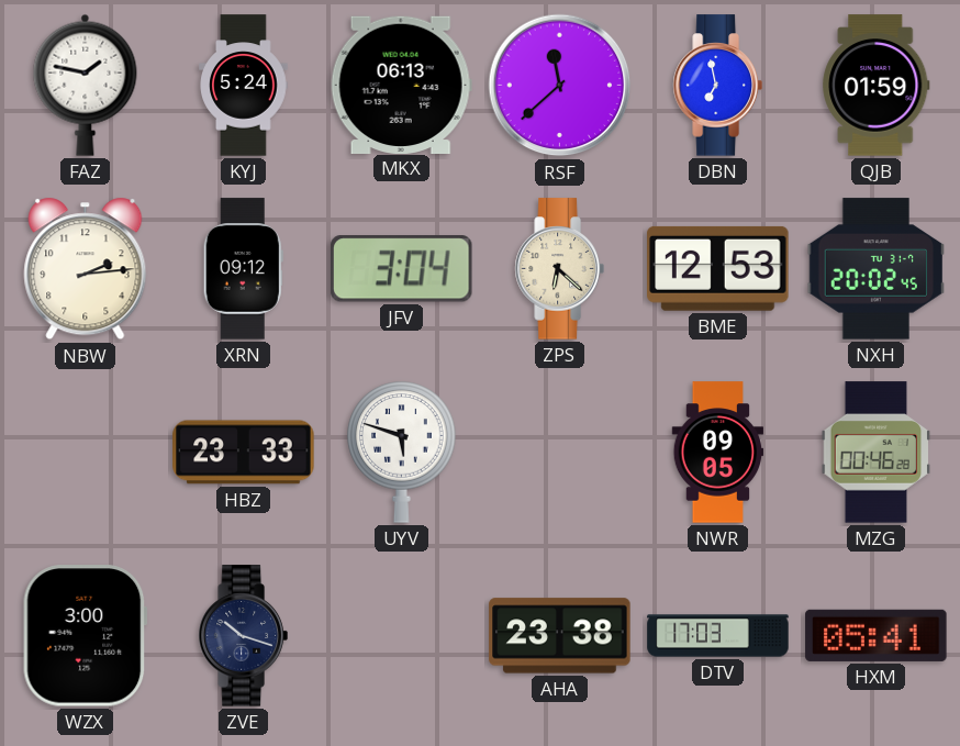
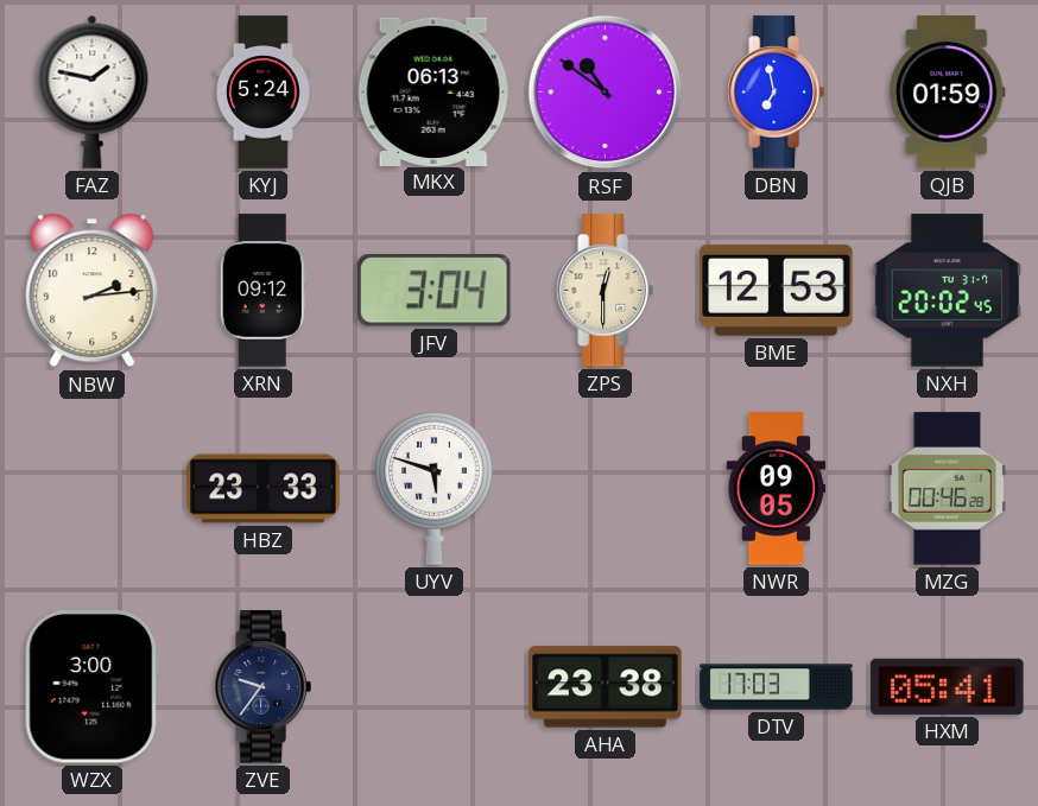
RSF: 11:38 -> 10:51
ZPS: 6:22 -> 12:30
ZVE: 10:18 -> 9:36
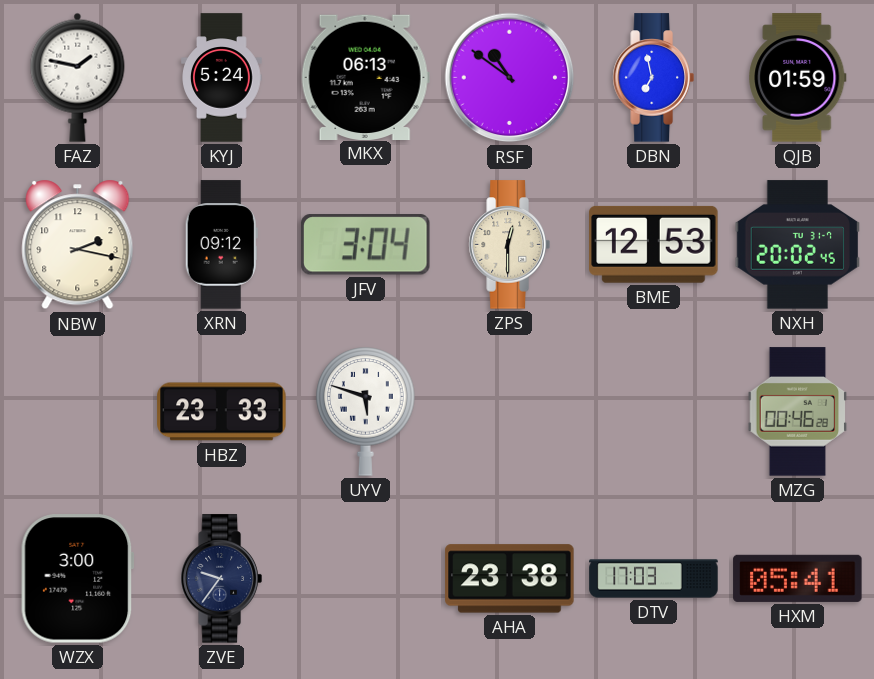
NBW: 2:14 -> 2:17
NWR: 09:05 -> none
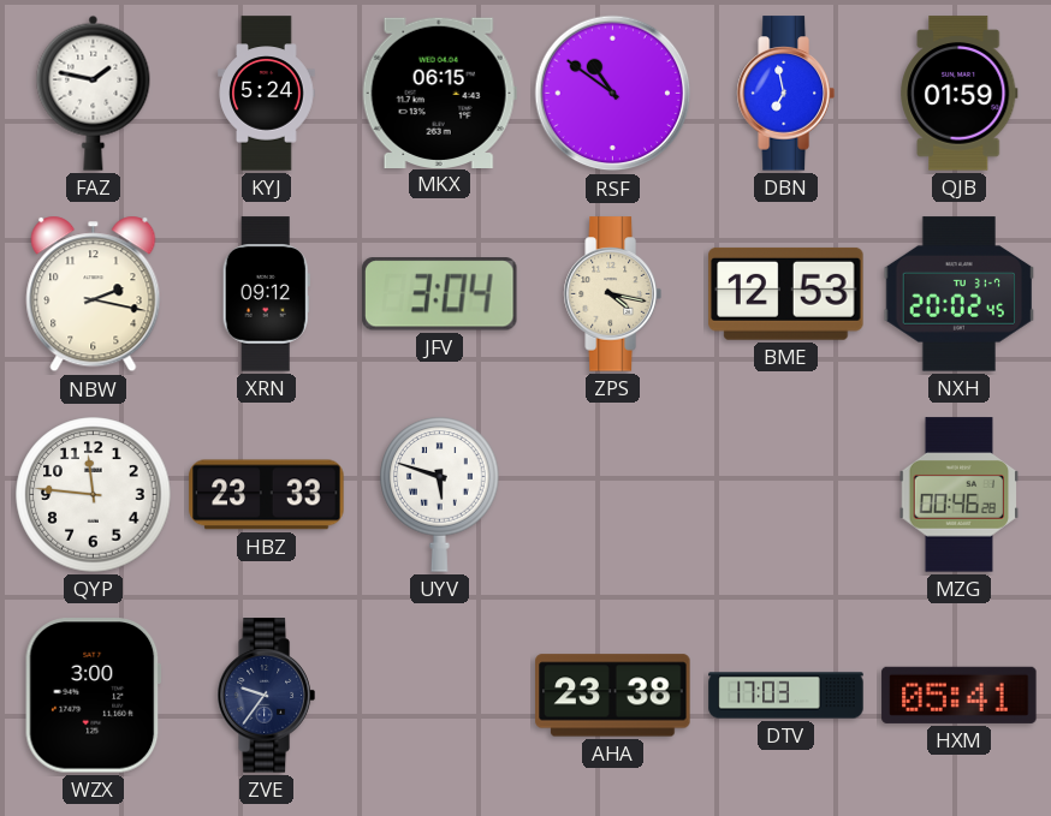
MKX: 06:13 -> 06:15
ZPS: 12:30 -> 4:17
QYP: none -> 11:46
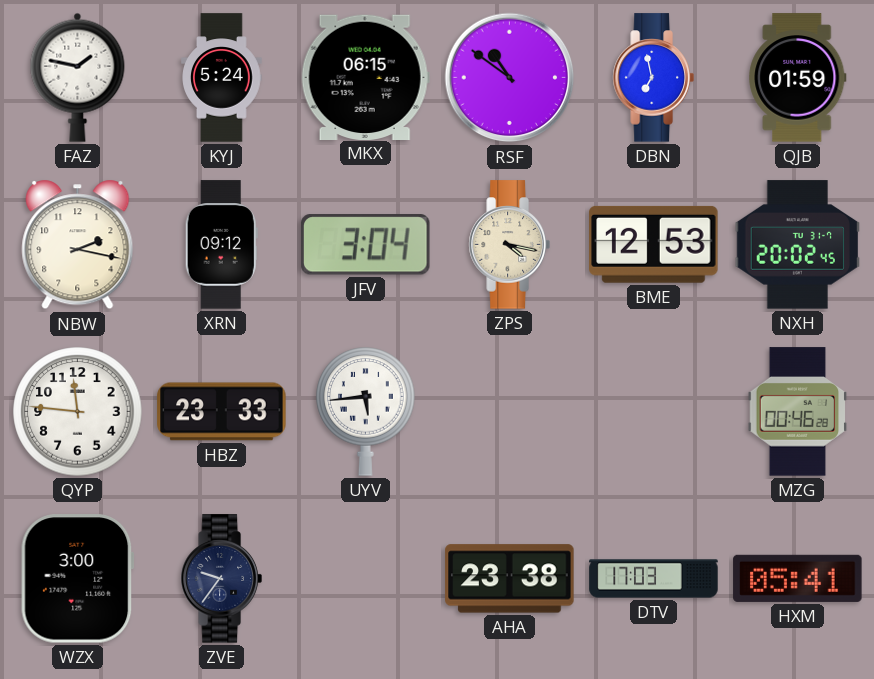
UYV: 5:48 -> 5:44
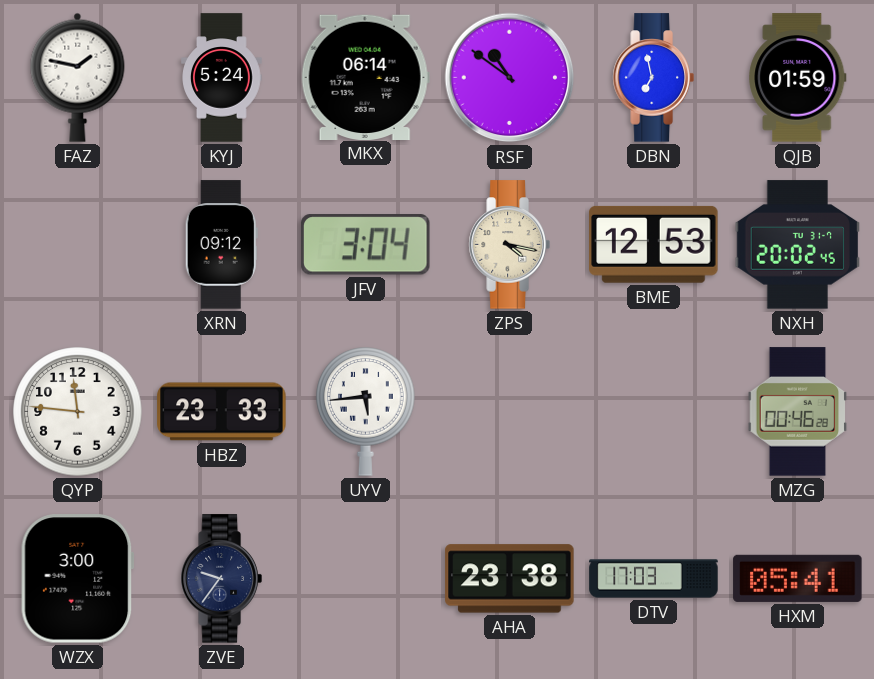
MKX: 06:15 -> 06:14
NBW: 2:17 -> none
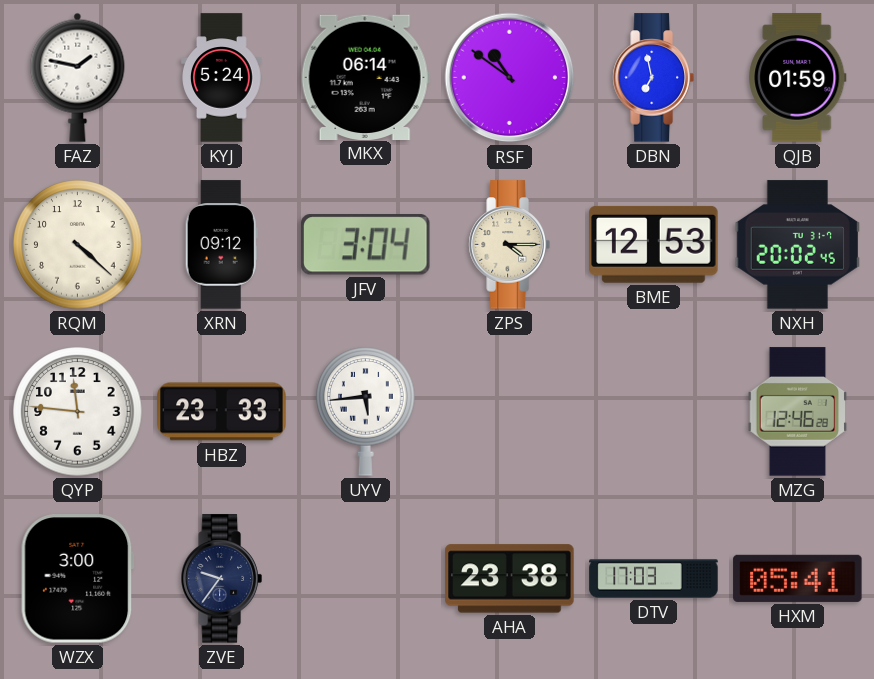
RQM: none -> 4:22
ZPS: 4:17 -> 4:15
MZG: 00:46 -> 12:46
